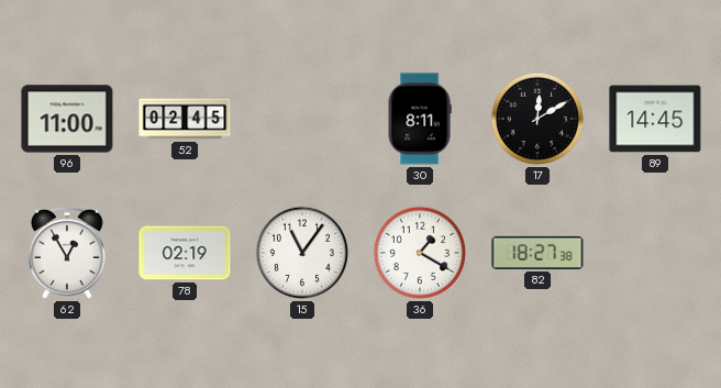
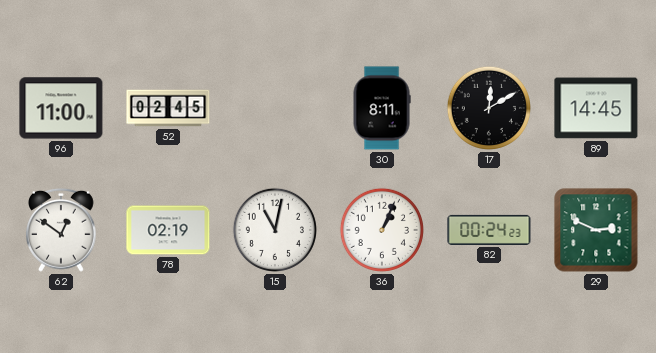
62: 12:55 -> 12:51
15: 11:06 -> 11:02
36: 1:20 -> 1:04
82: 18:27 -> 00:24
29: none -> 2:49
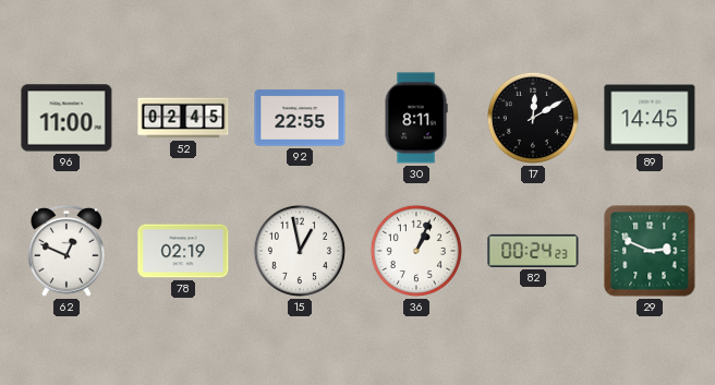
92: none -> 22:55
62: 12:51 -> 12:49
15: 11:02 -> 12:58
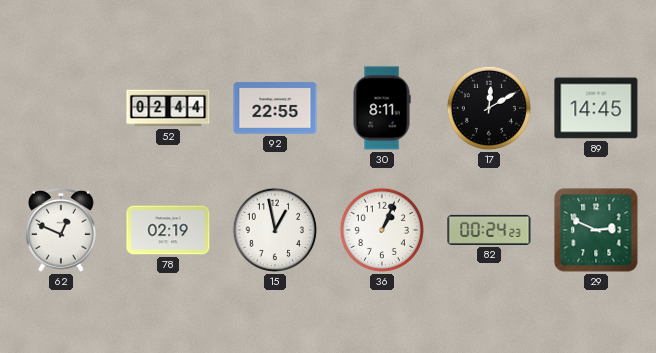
96: 11:00 -> none
52: 02:45 -> 02:44
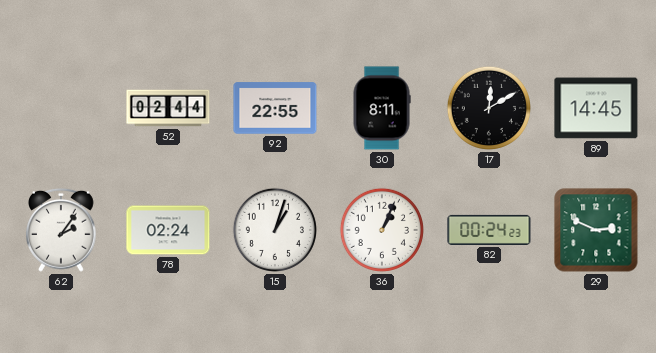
62: 12:49 -> 2:06
78: 02:19 -> 02:24
15: 12:58 -> 1:03
